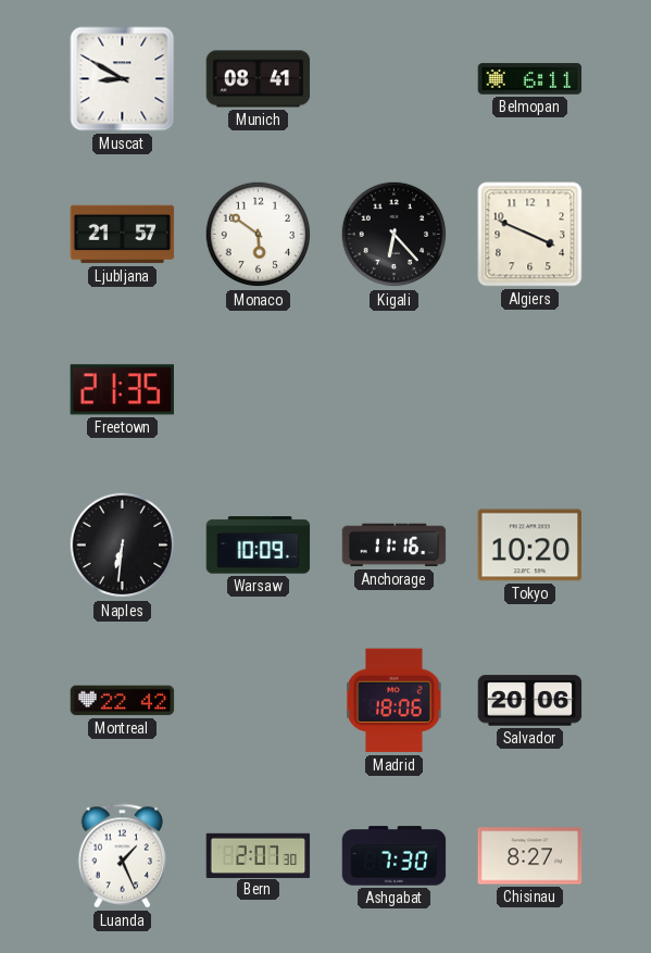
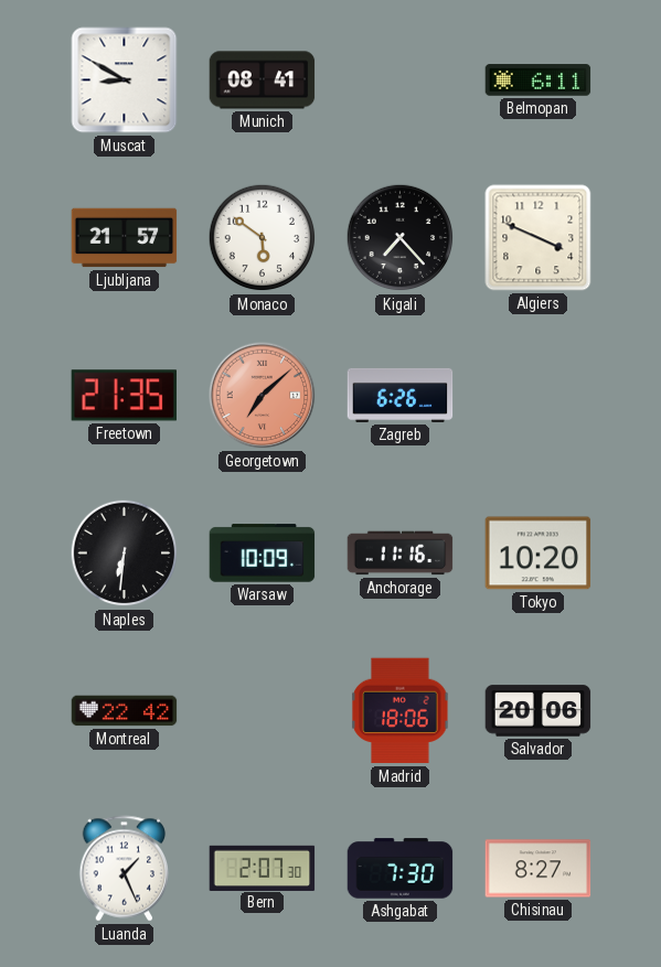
Kigali: 6:23 -> 7:23
Georgetown: none -> 7:08
Zagreb: none -> 6:26
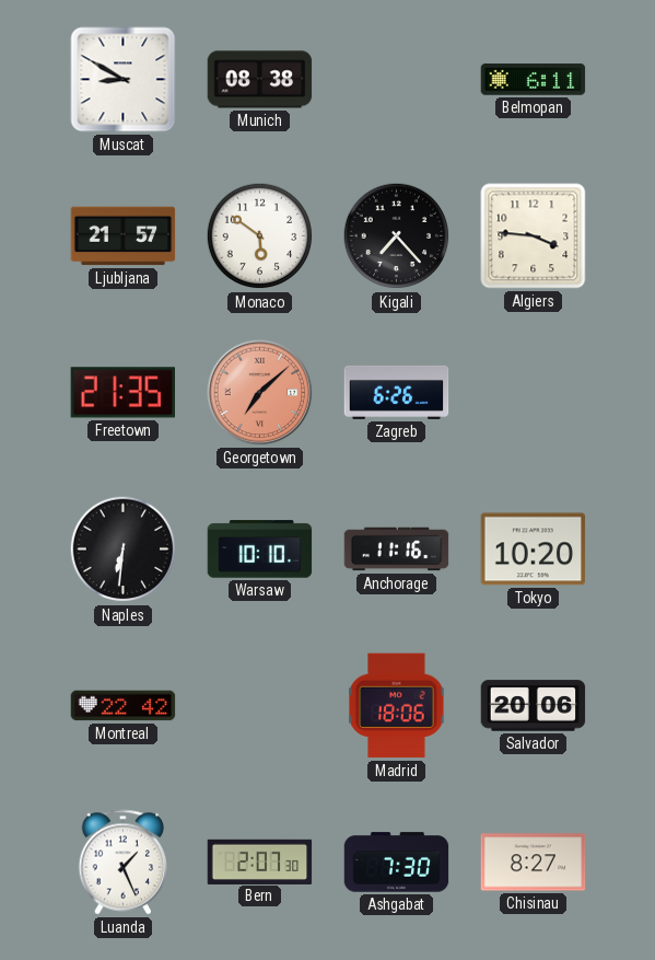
Munich: 08:41 -> 08:38
Algiers: 3:49 -> 3:46
Warsaw: 10:09 -> 10:10
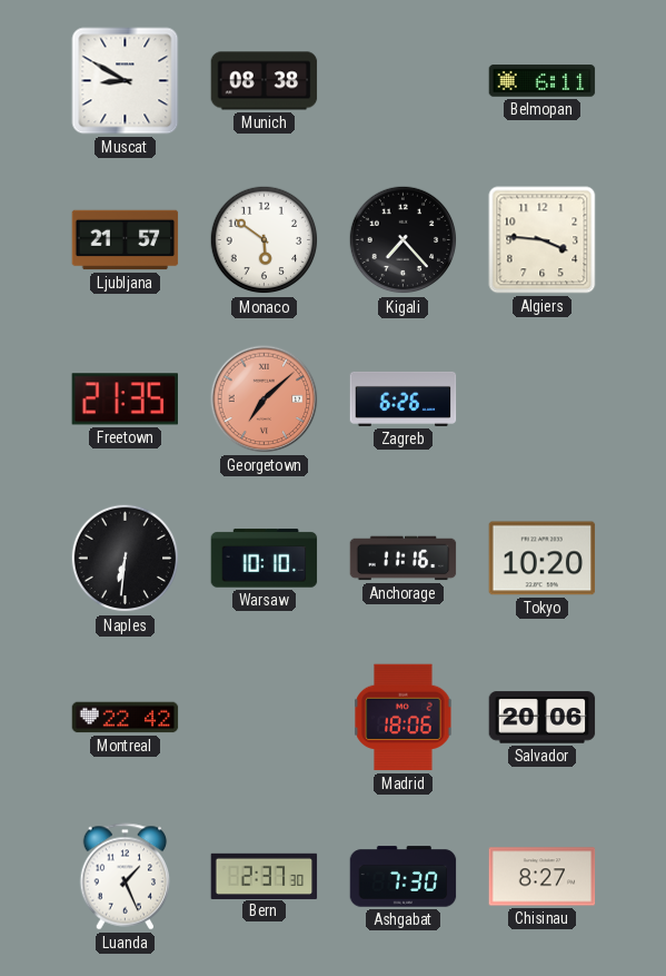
Bern: 2:07 -> 2:37
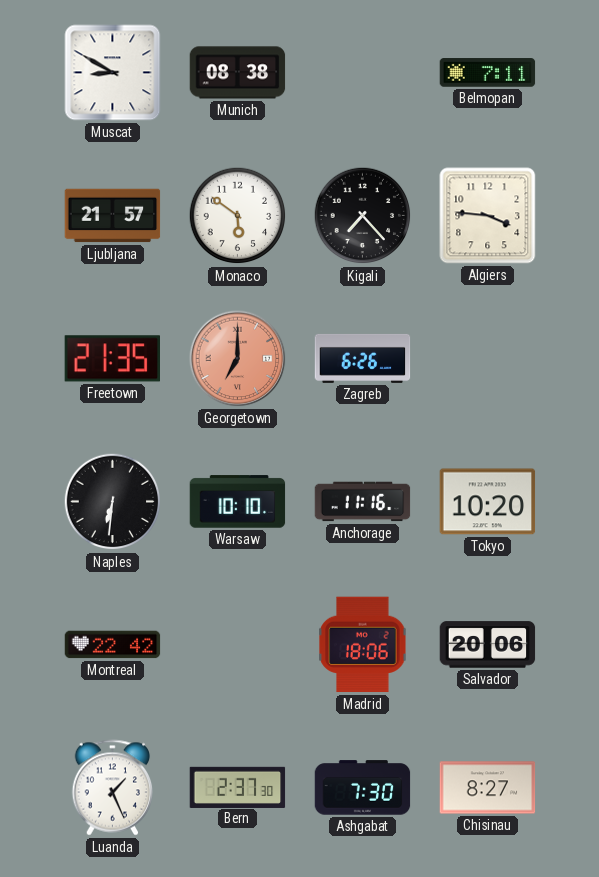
Belmopan: 6:11 -> 7:11
Georgetown: 7:08 -> 7:00
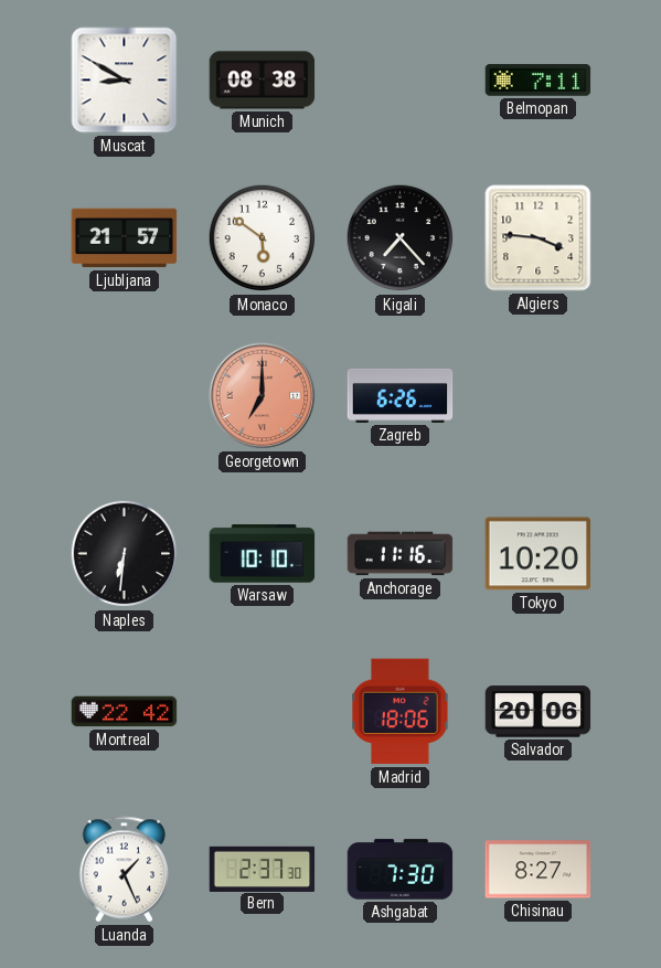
Freetown: 21:35 -> none
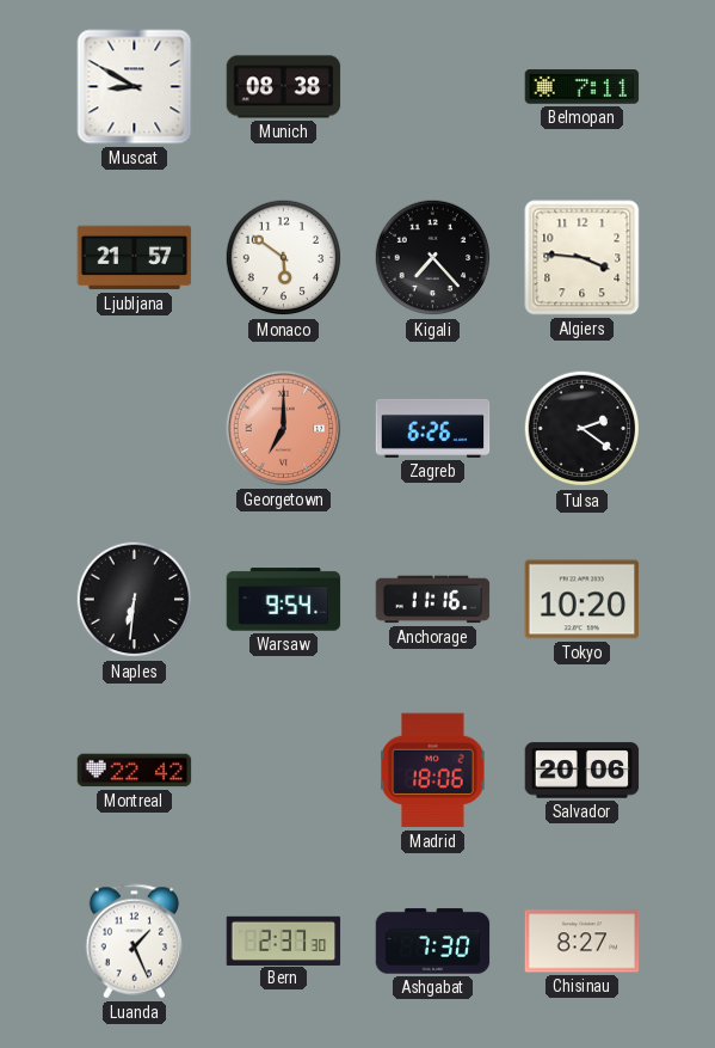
Tulsa: none -> 2:21
Warsaw: 10:10 -> 9:54
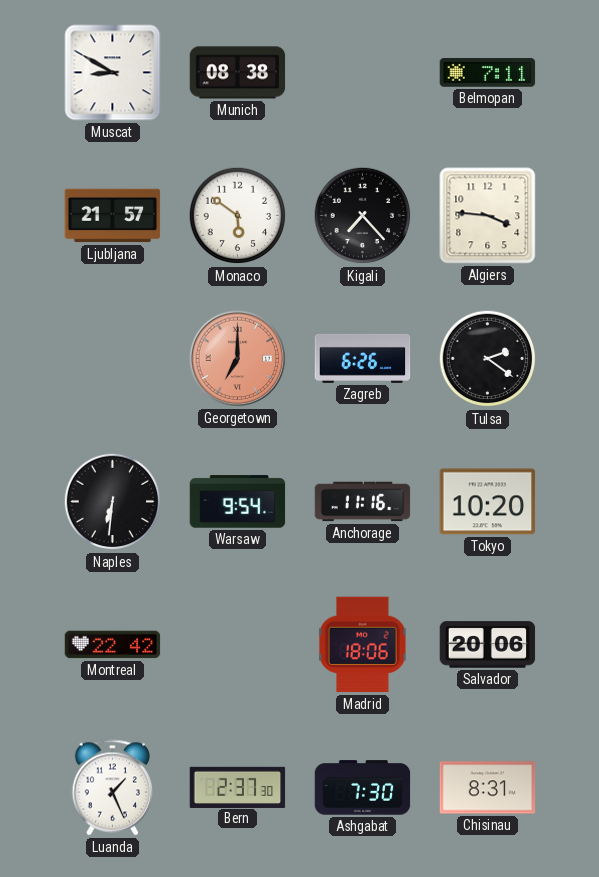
Chisinau: 8:27 -> 8:31
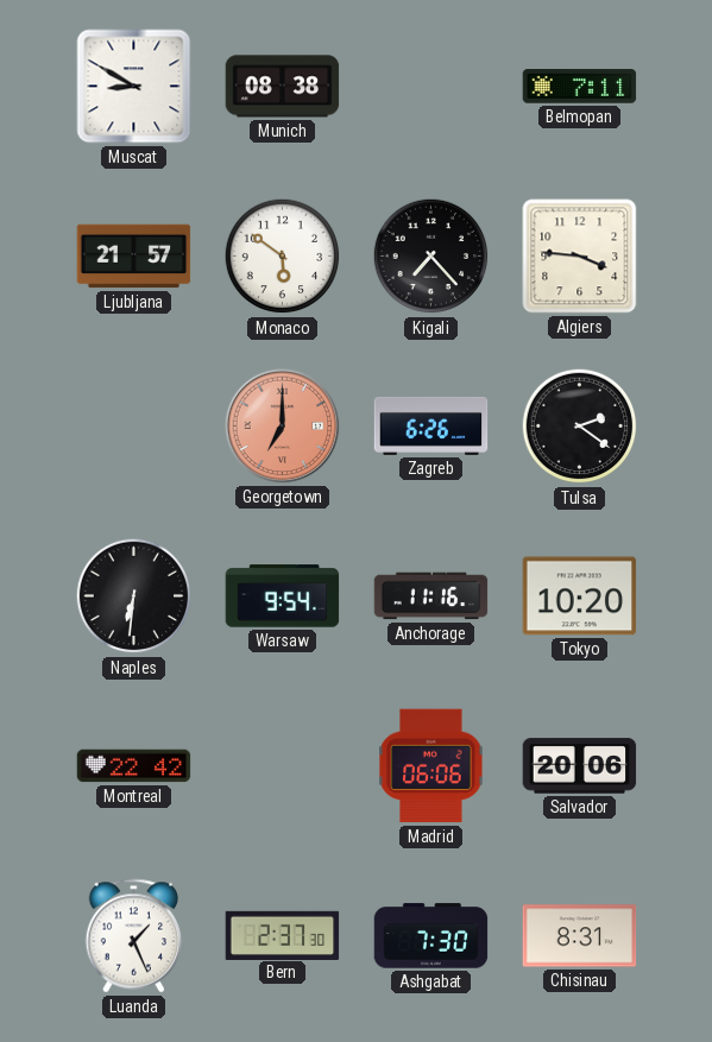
Madrid: 18:06 -> 06:06
